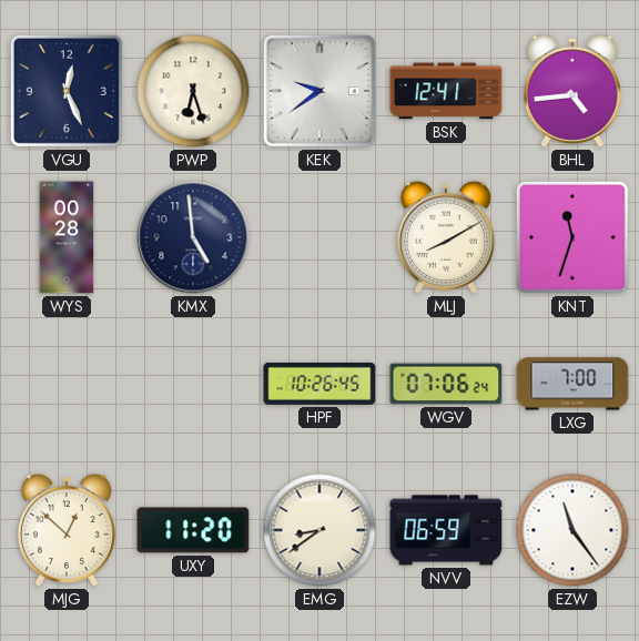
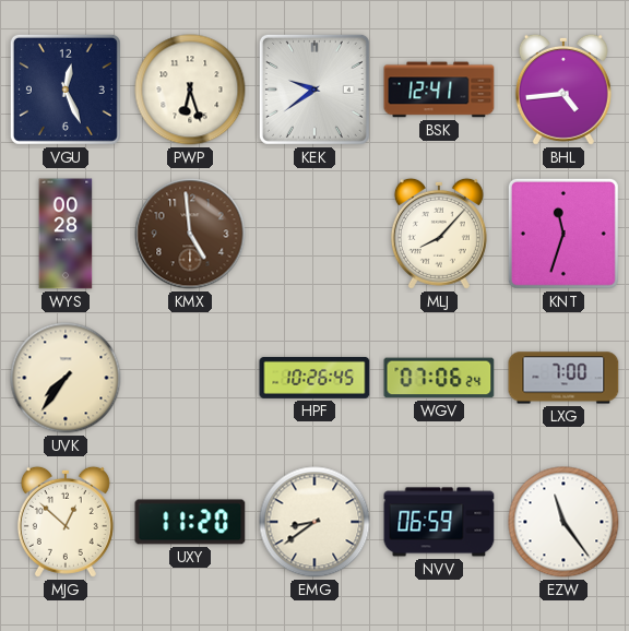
KMX dial: navy -> brown
MLJ: 8:10 -> 8:07
UVK: none -> 7:36
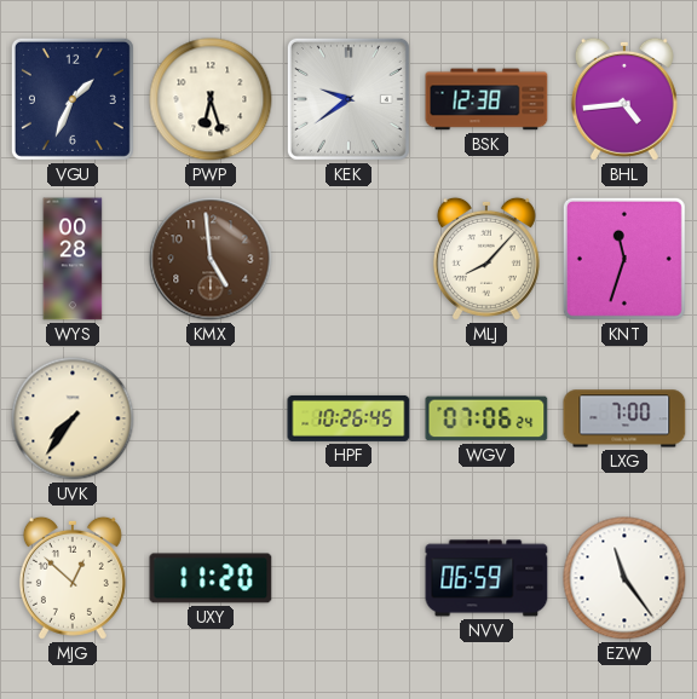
VGU: 12:26 -> 1:34
BSK: 12:41 -> 12:38
EMG: 8:39 -> none
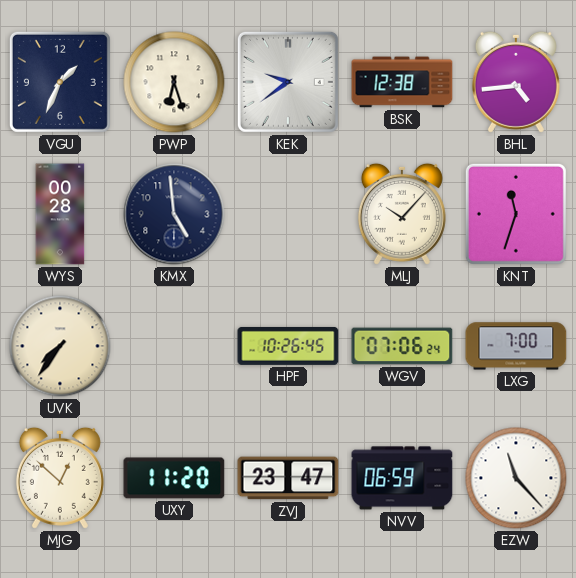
KMX dial: brown -> navy
MLJ: 8:07 -> 10:07
ZVJ: none -> 23:47
EZW: 11:24 -> 11:23
